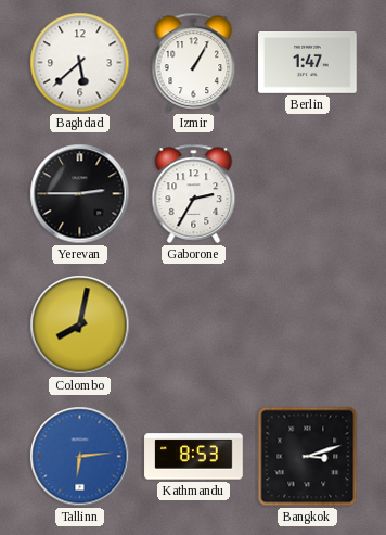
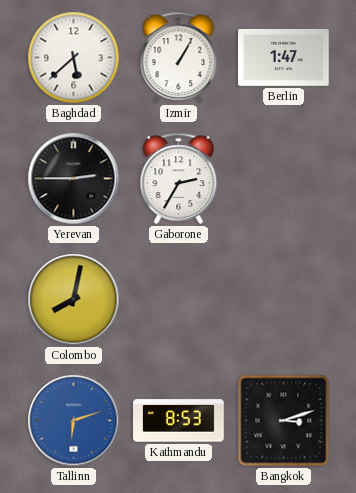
Tallinn: 6:14 -> 6:12
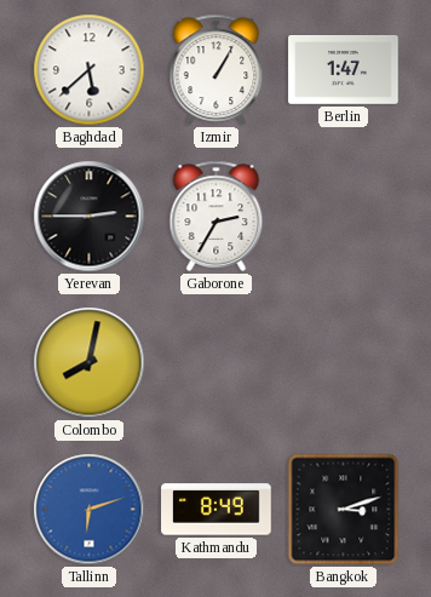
Kathmandu: 8:53 -> 8:49
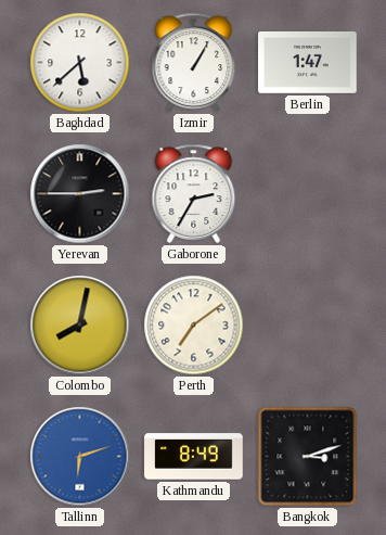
Perth: none -> 7:09
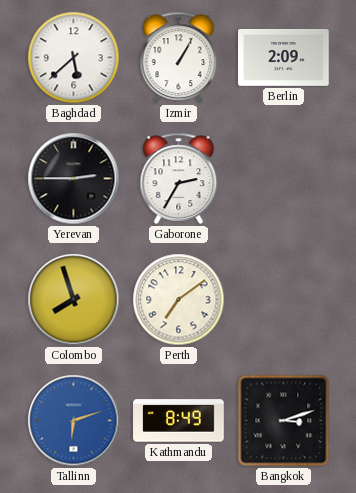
Berlin: 1:47 -> 2:09
Colombo: 8:02 -> 7:57
